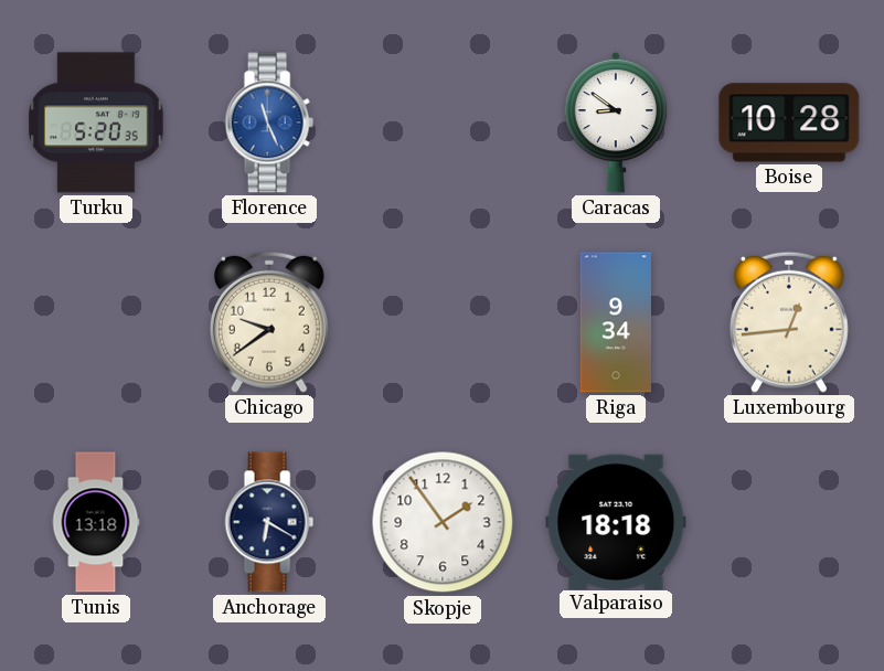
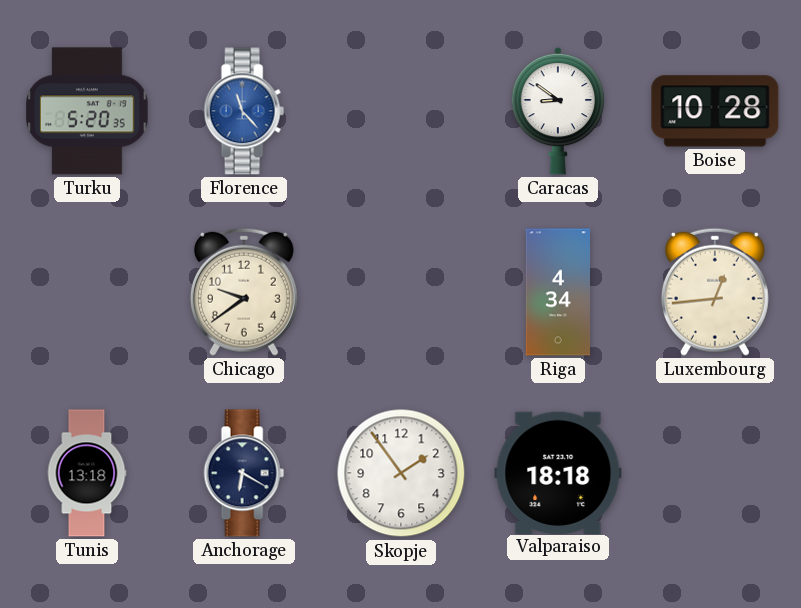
Florence: 11:26 -> 11:23
Riga: 9:34 -> 4:34
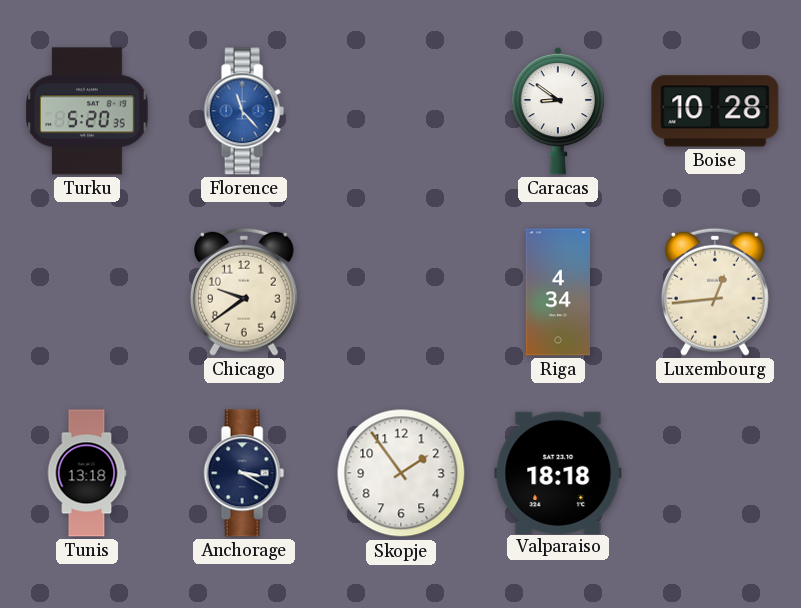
Anchorage: 6:20 -> 3:20
